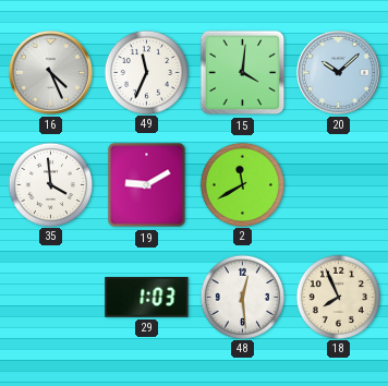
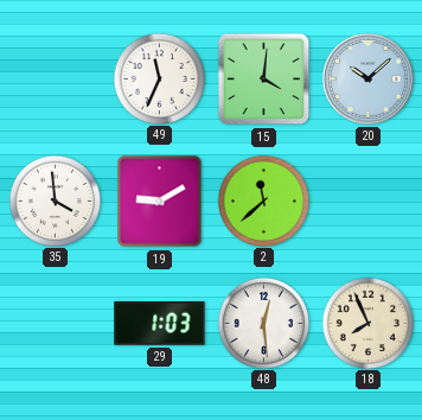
16: 4:26 -> none
2: 11:40 -> 11:38
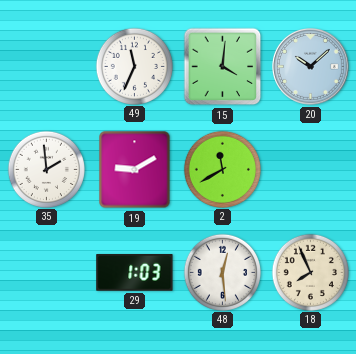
35: 3:59 -> 1:59
2: 11:38 -> 11:40
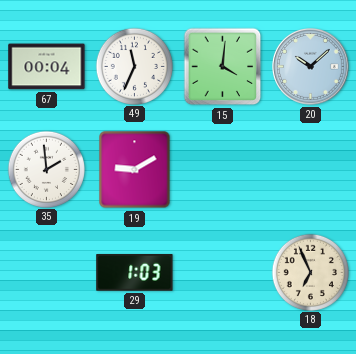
67: none -> 00:04
2: 11:40 -> none
48: 12:29 -> none
18: 7:56 -> 6:56
